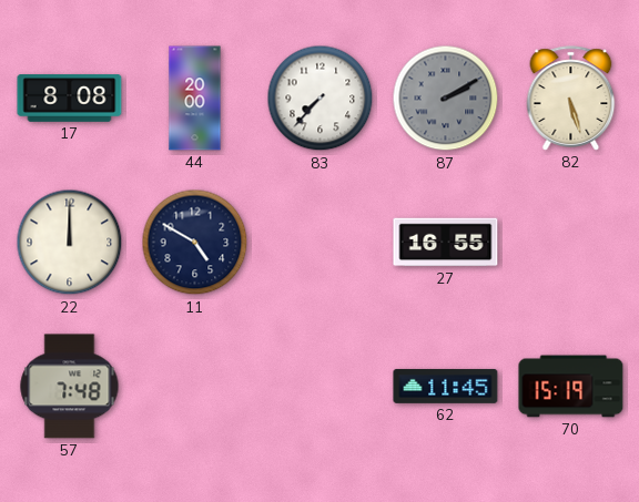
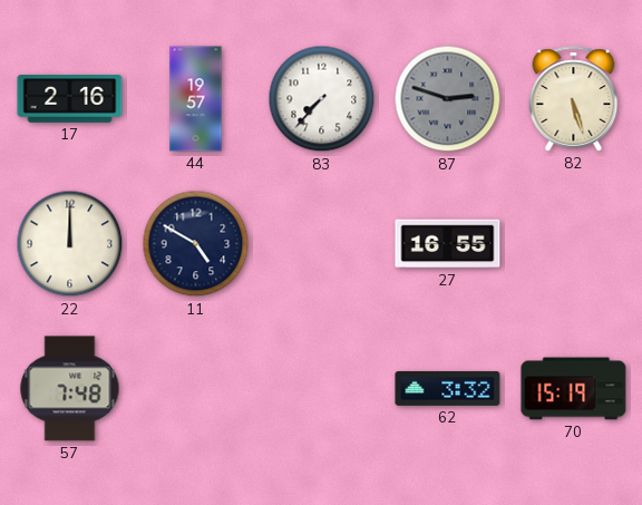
17: 8:08 -> 2:16
44: 20:00 -> 19:57
87: 2:10 -> 2:48
62: 11:45 -> 3:32
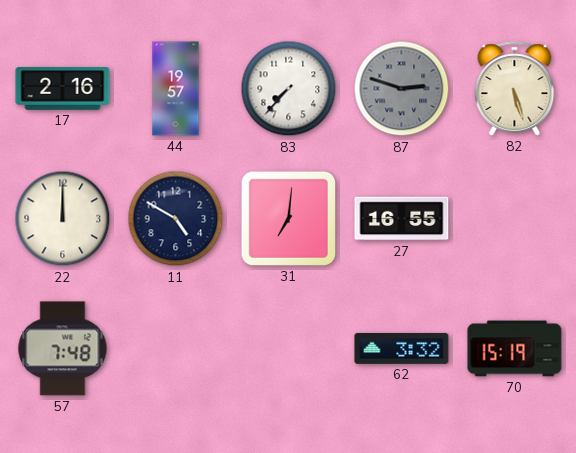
31: none -> 7:01
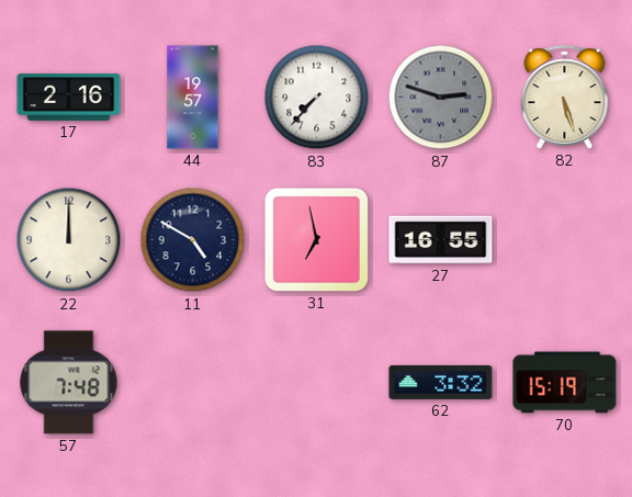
31: 7:01 -> 6:58
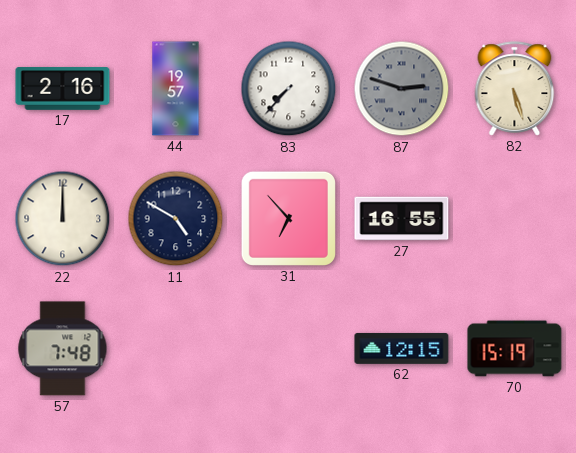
31: 6:58 -> 6:53
62: 3:32 -> 12:15
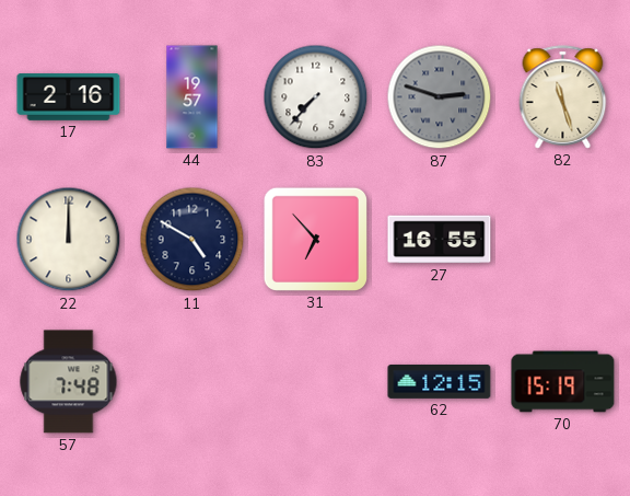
82: 5:27 -> 11:27
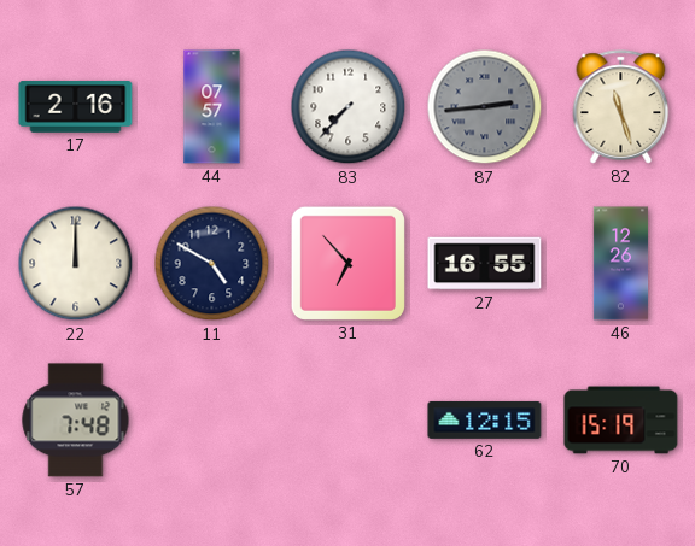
44: 19:57 -> 07:57
87: 2:48 -> 2:44
46: none -> 12:26
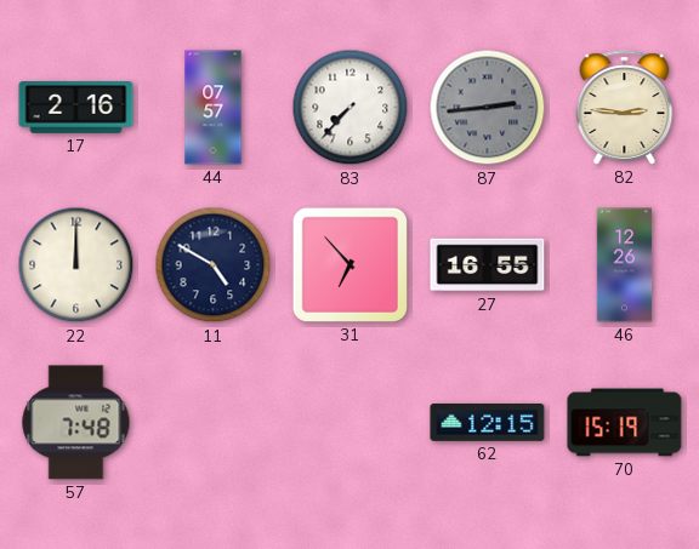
82: 11:27 -> 2:46
